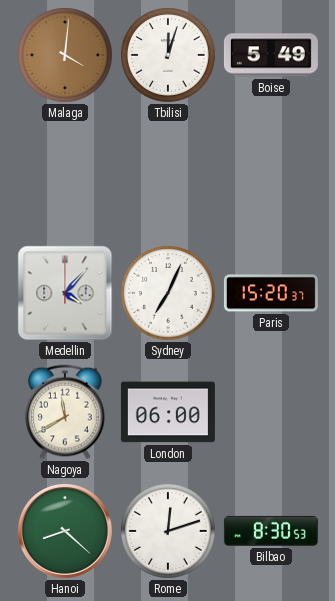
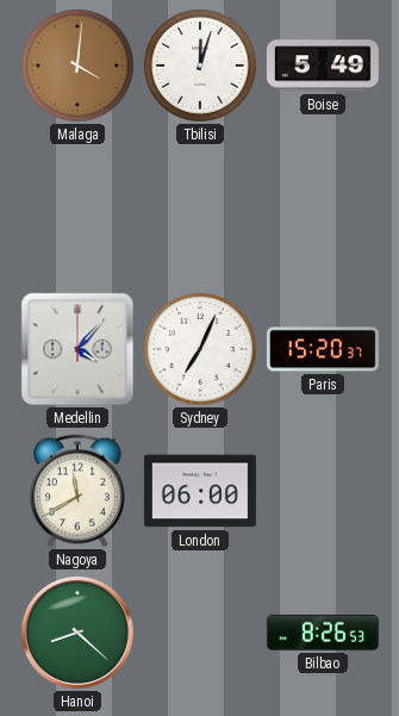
Rome: 12:12 -> none
Bilbao: 8:30 -> 8:26
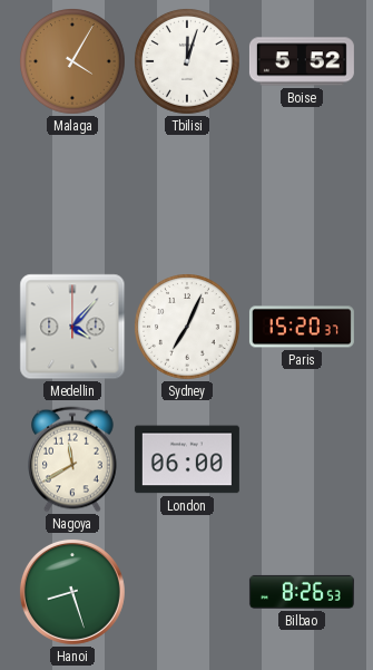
Malaga: 4:01 -> 4:05
Boise: 5:49 -> 5:52
Hanoi: 8:22 -> 8:27
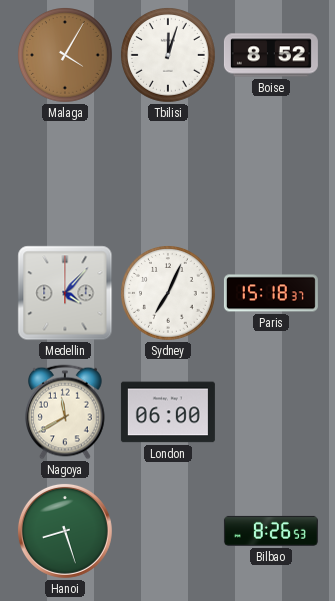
Boise: 5:52 -> 8:52
Paris: 15:20 -> 15:18
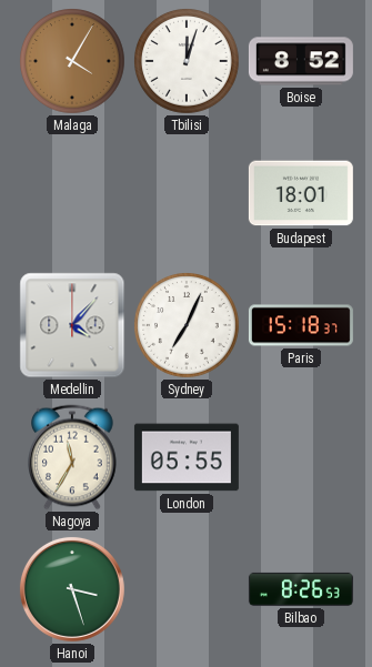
Budapest: none -> 18:01
Nagoya: 11:40 -> 11:35
London: 06:00 -> 05:55
Hanoi: 8:27 -> 3:27
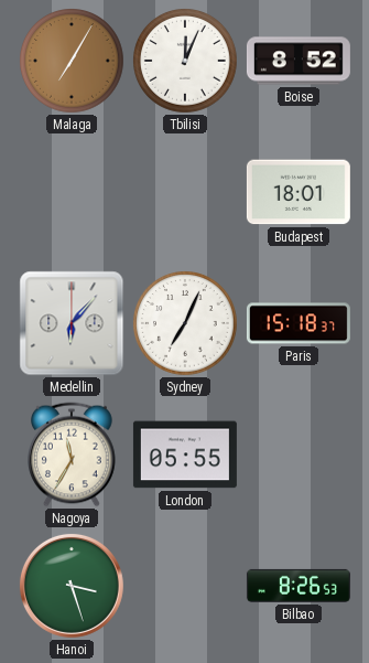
Malaga: 4:05 -> 7:05
Tbilisi: 12:03 -> 12:04
Medellin: 4:07 -> 6:07
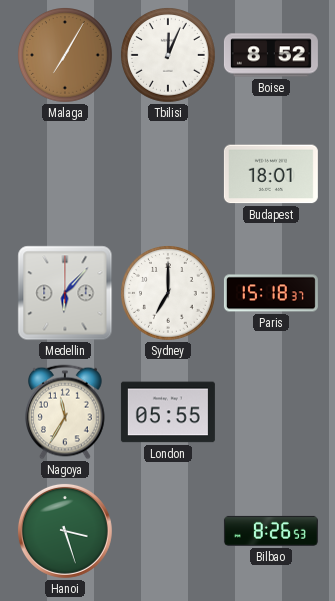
Sydney: 7:04 -> 7:00
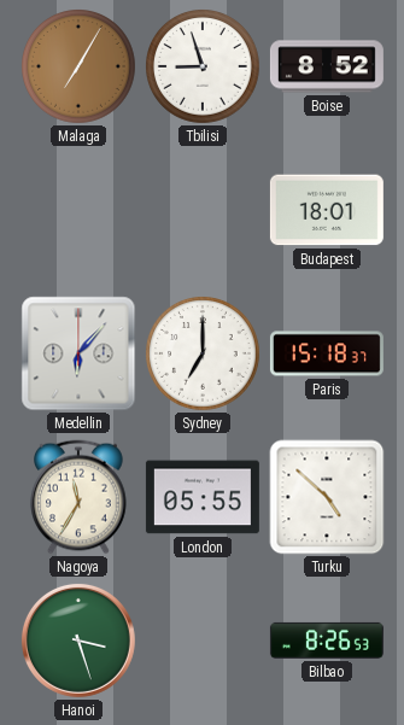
Tbilisi: 12:04 -> 8:57
Turku: none -> 4:52
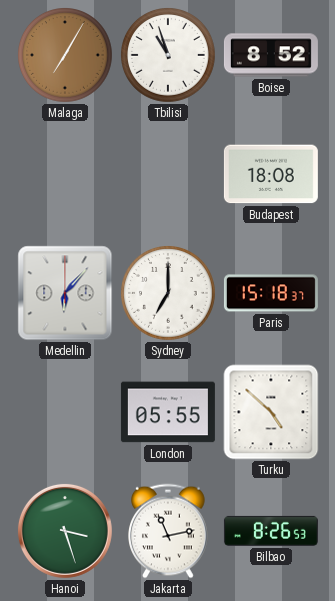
Tbilisi: 8:57 -> 10:57
Budapest: 18:01 -> 18:08
Nagoya: 11:35 -> none
Jakarta: none -> 11:13
